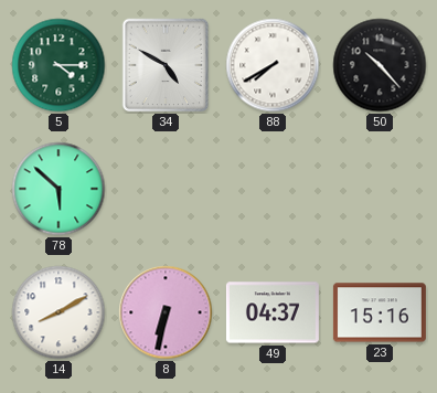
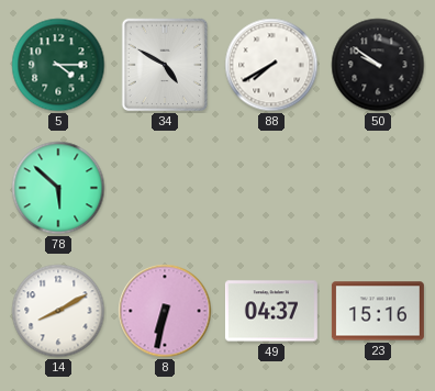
50: 10:23 -> 9:51
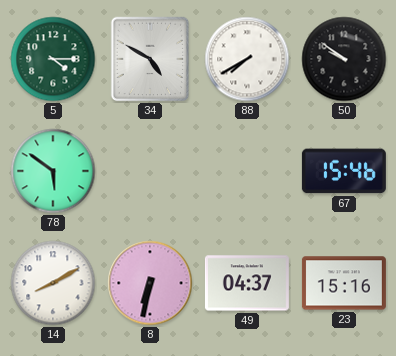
78: 5:52 -> 5:51
67: none -> 15:46
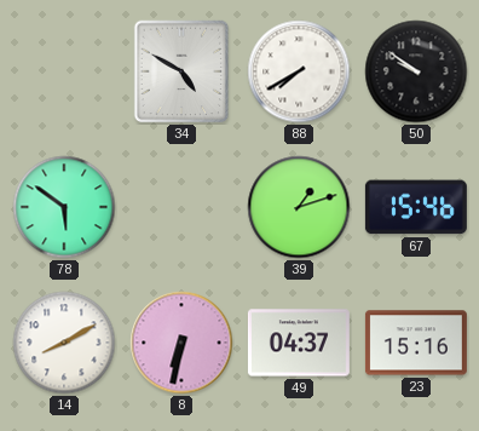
5: 4:15 -> none
39: none -> 1:12
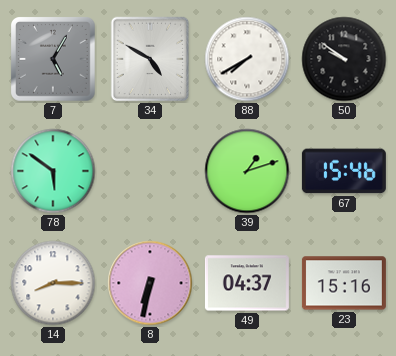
7: none -> 5:05
14: 8:10 -> 8:15
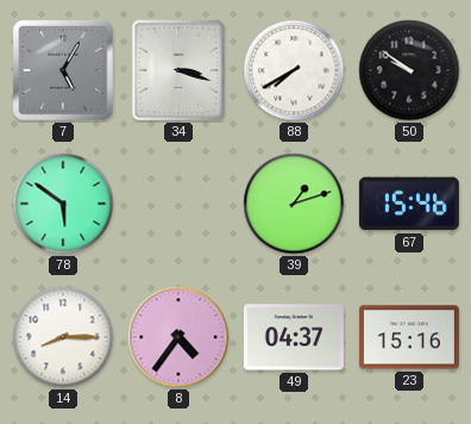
34: 4:50 -> 3:18
8: 6:32 -> 4:36
